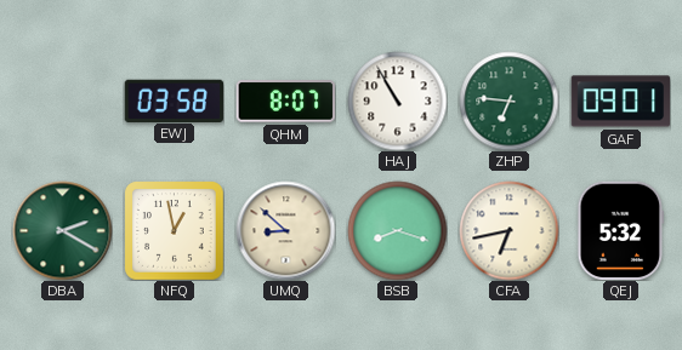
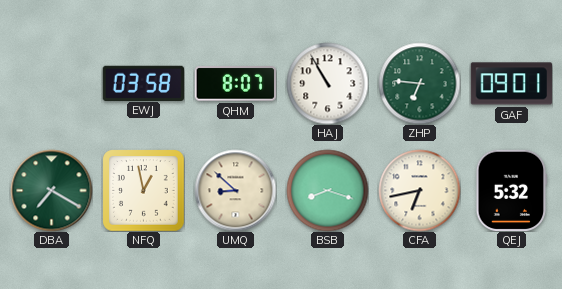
DBA: 2:20 -> 7:20
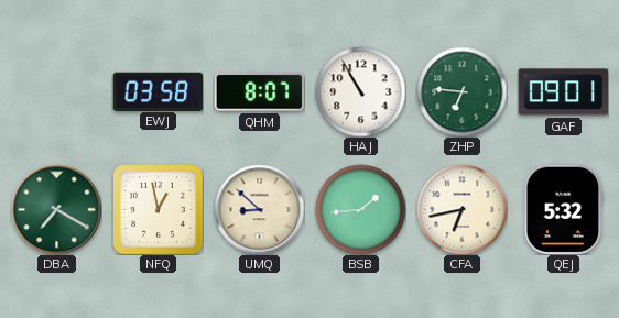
BSB: 8:18 -> 1:44
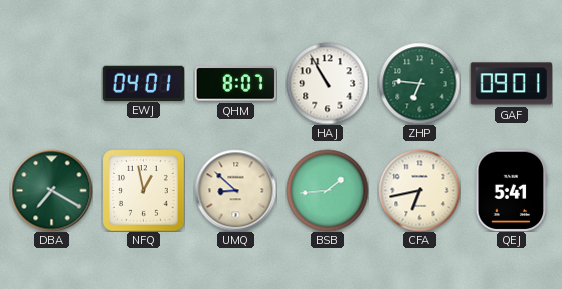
EWJ: 03:58 -> 04:01
QEJ: 5:32 -> 5:41
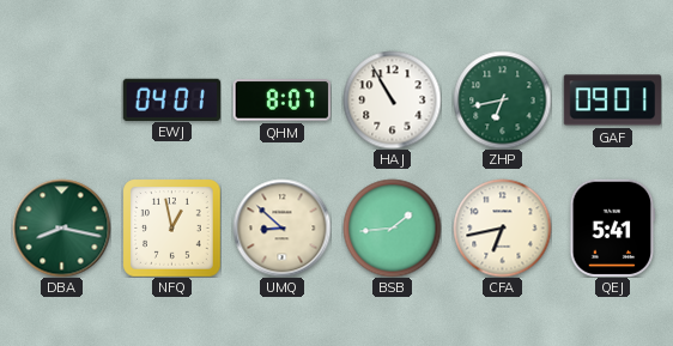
ZHP: 6:46 -> 6:43
DBA: 7:20 -> 8:17
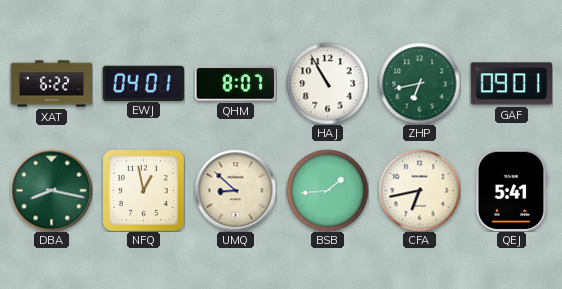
XAT: none -> 6:22
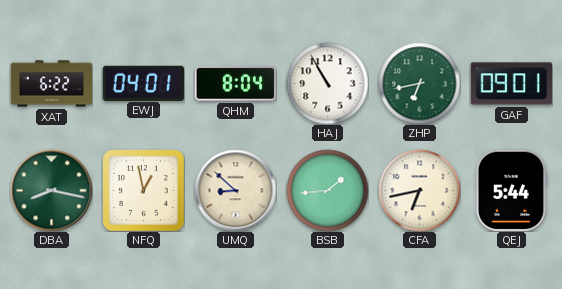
QHM: 8:07 -> 8:04
QEJ: 5:41 -> 5:44
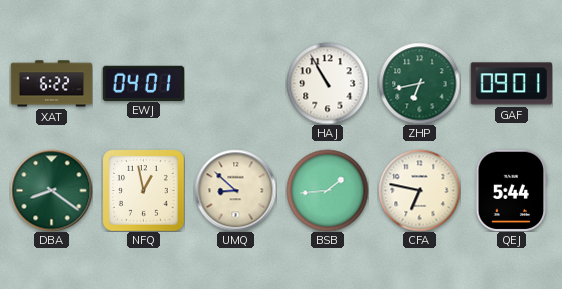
QHM: 8:04 -> none
DBA: 8:17 -> 8:21
CFA: 6:43 -> 6:47
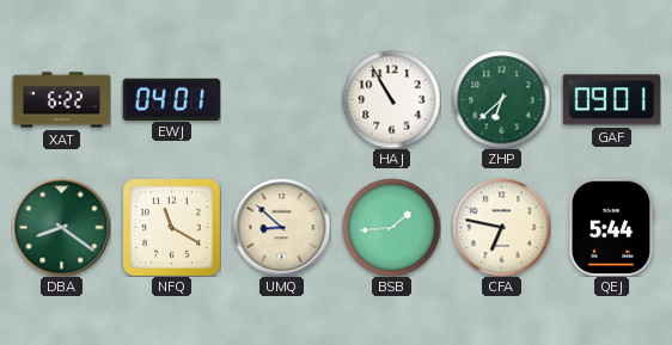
ZHP: 6:43 -> 6:38
NFQ: 12:58 -> 11:20
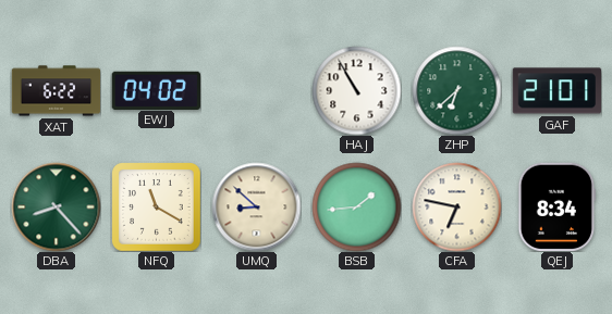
EWJ: 04:01 -> 04:02
GAF: 09:01 -> 21:01
DBA: 8:21 -> 8:23
QEJ: 5:44 -> 8:34
